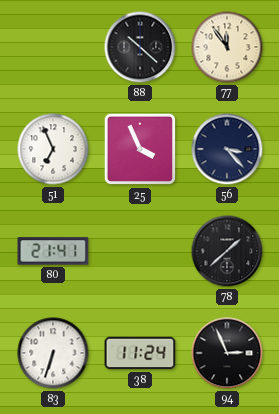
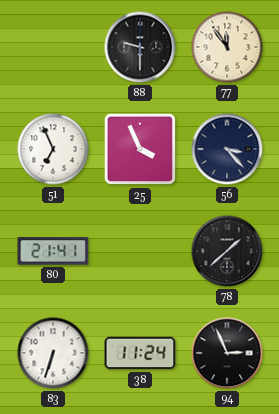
88: 10:22 -> 9:30
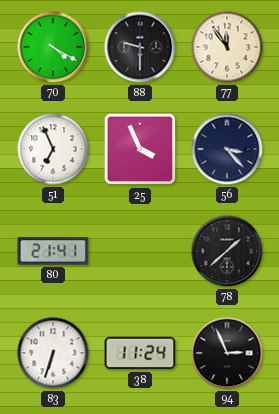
70: none -> 4:20
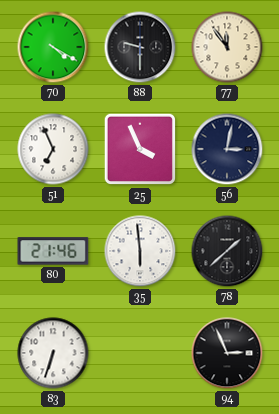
56: 3:23 -> 3:02
80: 21:41 -> 21:46
35: none -> 5:59
38: 11:24 -> none
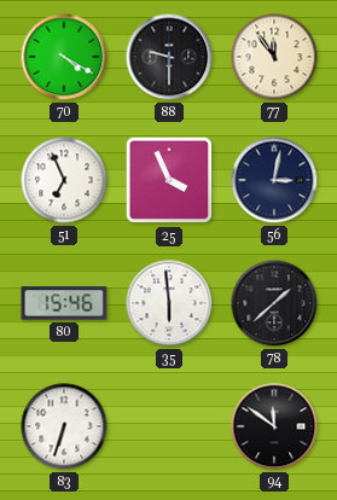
80: 21:46 -> 15:46
94: 2:56 -> 11:51
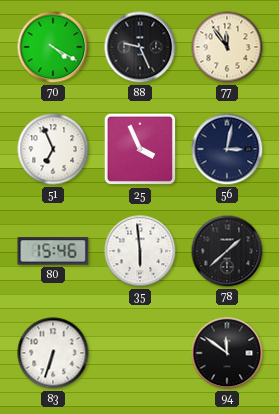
88: 9:30 -> 9:26
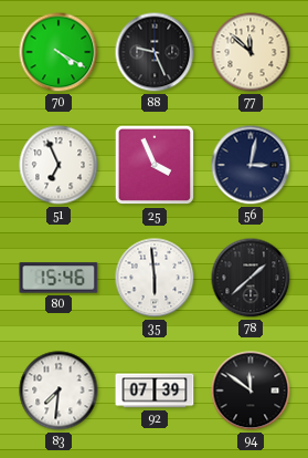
77: 11:54 -> 11:52
83: 6:33 -> 7:31
92: none -> 07:39
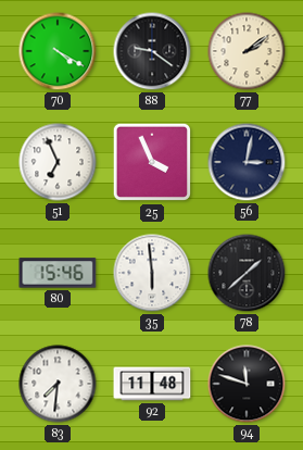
88: 9:26 -> 9:21
77: 11:52 -> 2:09
92: 07:39 -> 11:48
94: 11:51 -> 11:48
